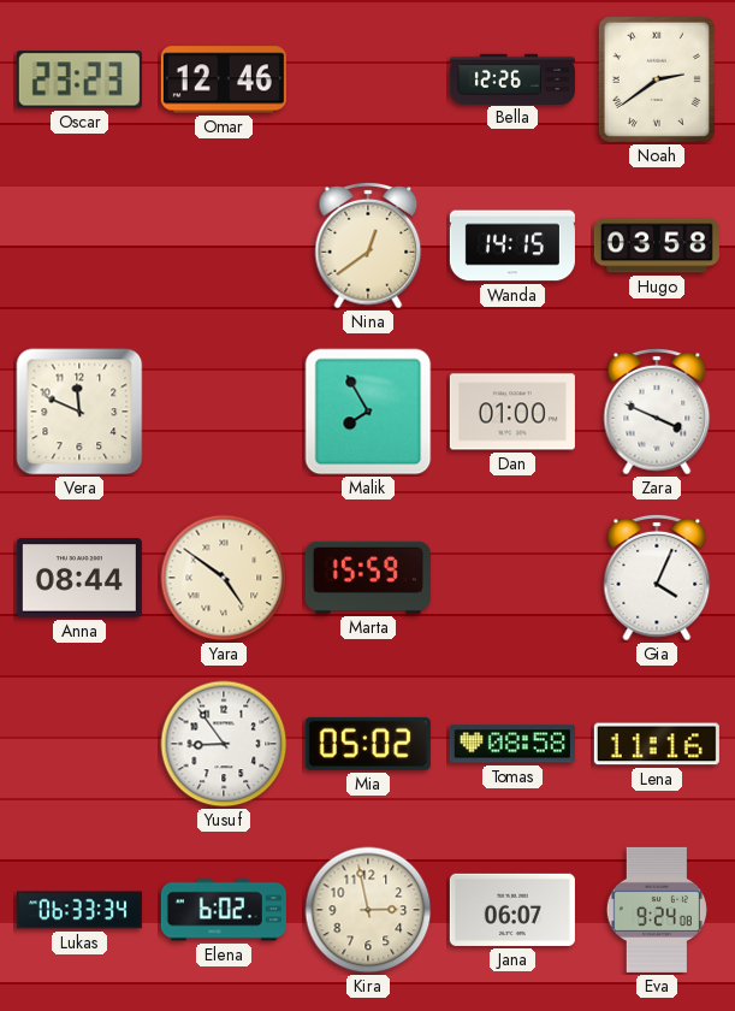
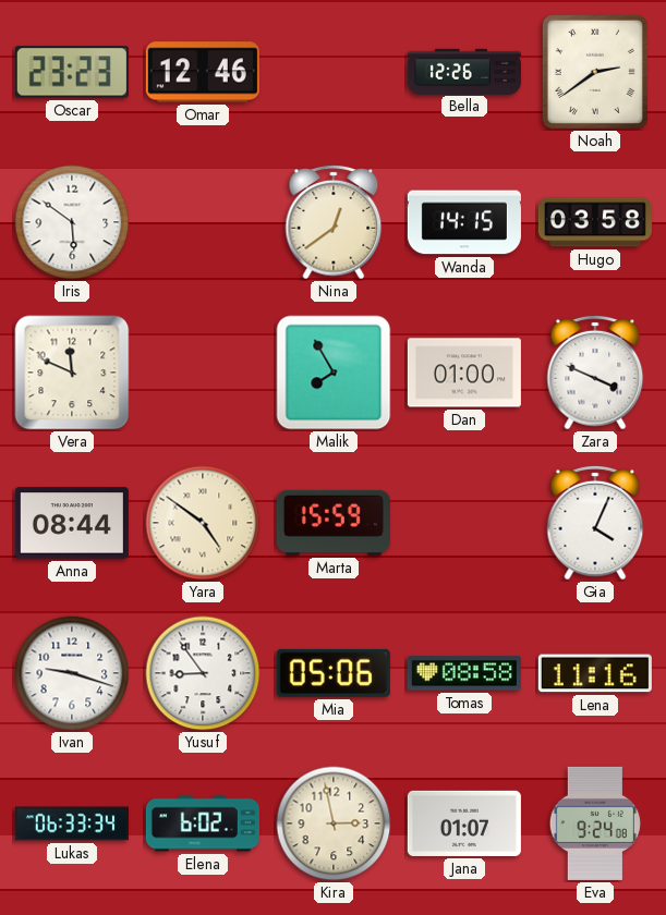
Iris: none -> 5:51
Ivan: none -> 9:18
Mia: 05:02 -> 05:06
Jana: 06:07 -> 01:07
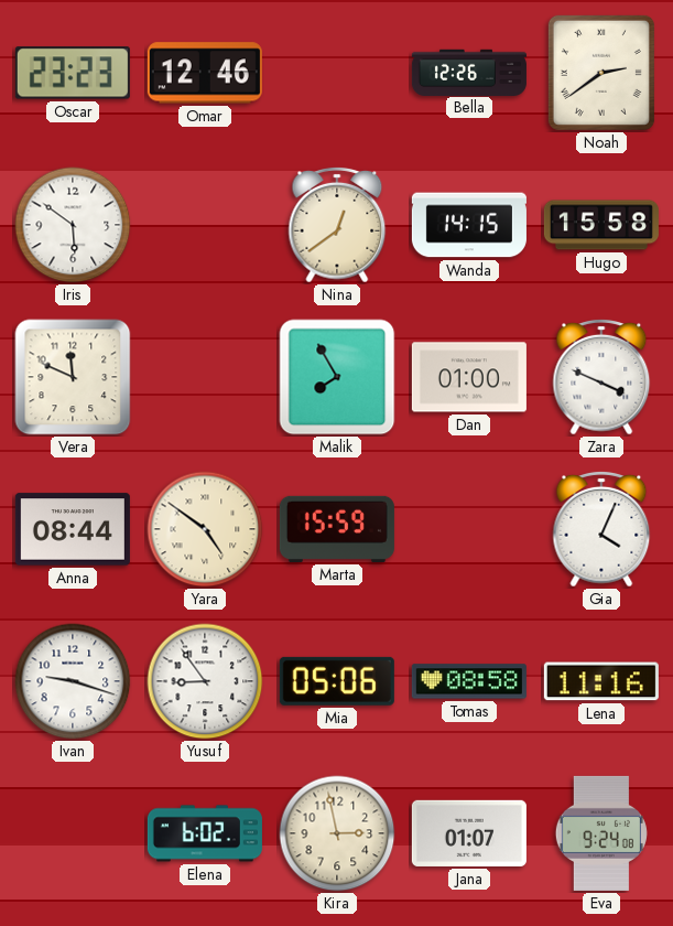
Hugo: 03:58 -> 15:58
Lukas: 06:33 -> none
